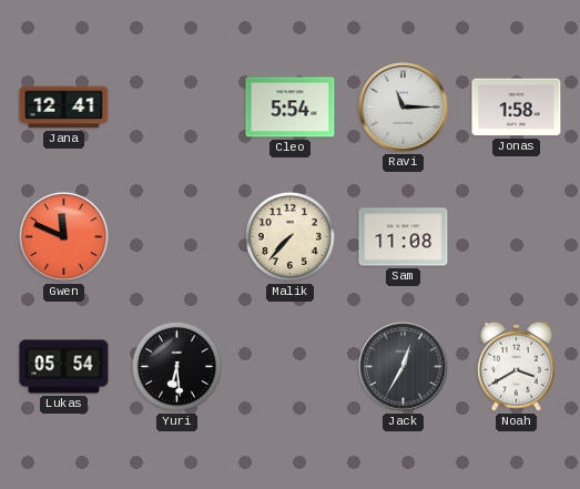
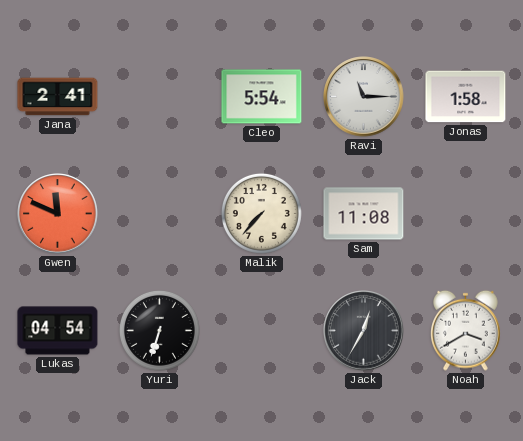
Jana: 12:41 -> 2:41
Lukas: 05:54 -> 04:54
Yuri: 6:29 -> 6:33
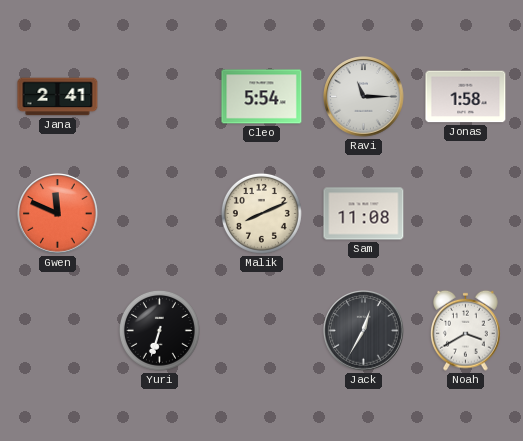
Malik: 7:37 -> 8:11
Lukas: 04:54 -> none
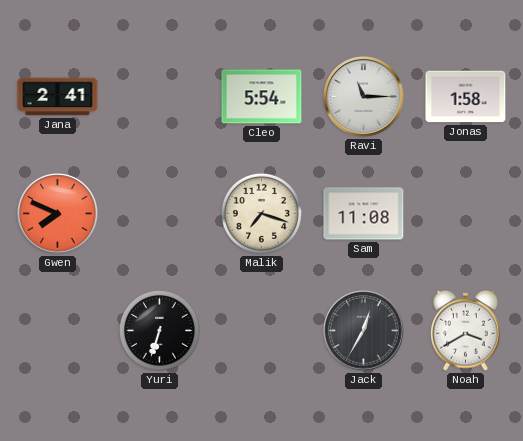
Gwen: 11:49 -> 7:49
Malik: 8:11 -> 7:18
